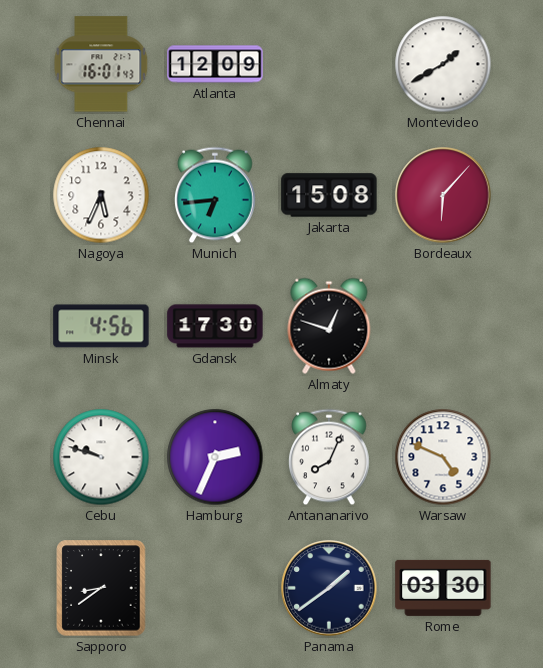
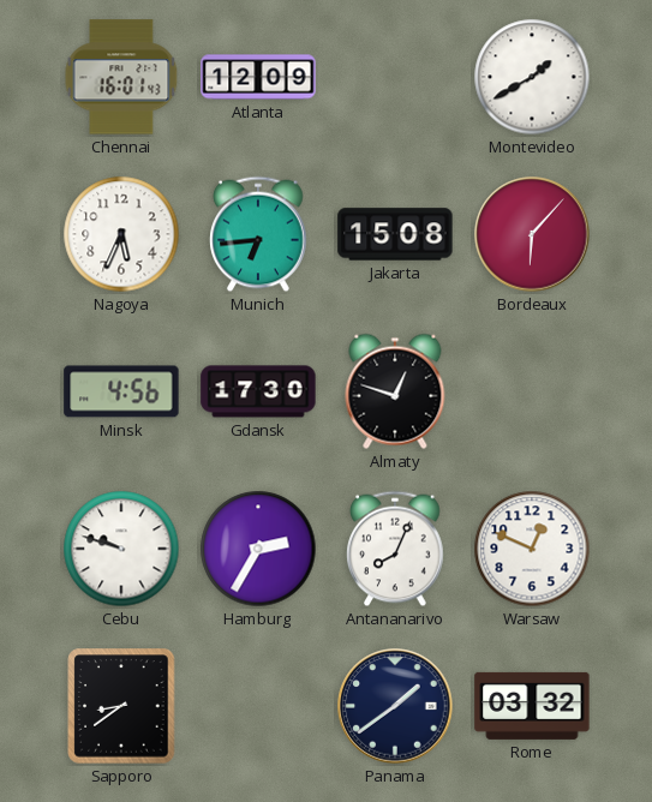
Hamburg: 2:34 -> 2:35
Warsaw: 4:49 -> 12:49
Rome: 03:30 -> 03:32
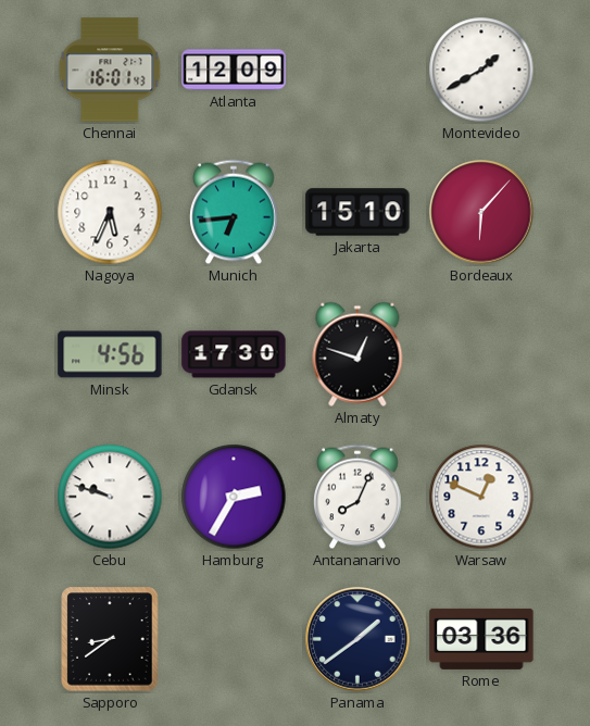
Jakarta: 15:08 -> 15:10
Rome: 03:32 -> 03:36
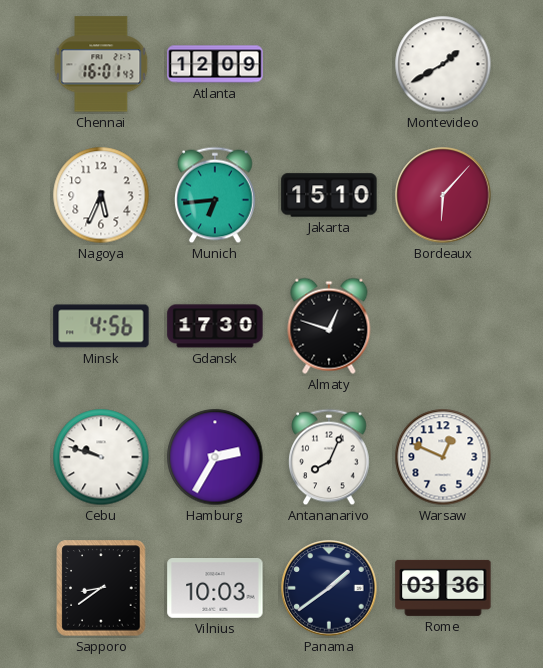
Vilnius: none -> 10:03
